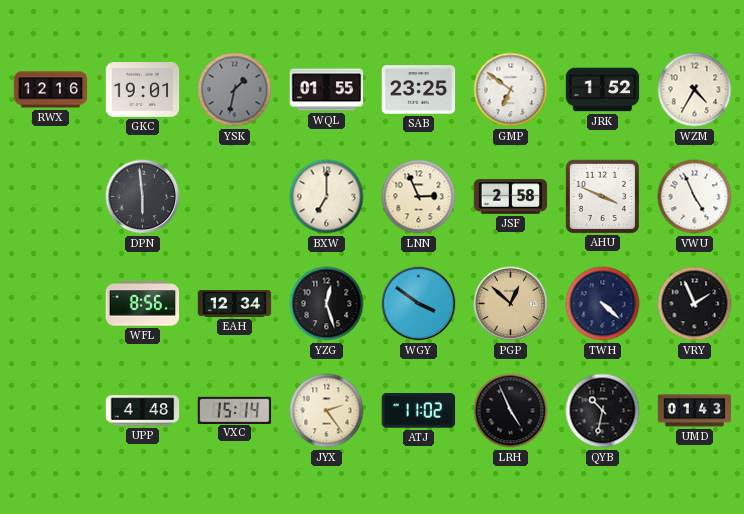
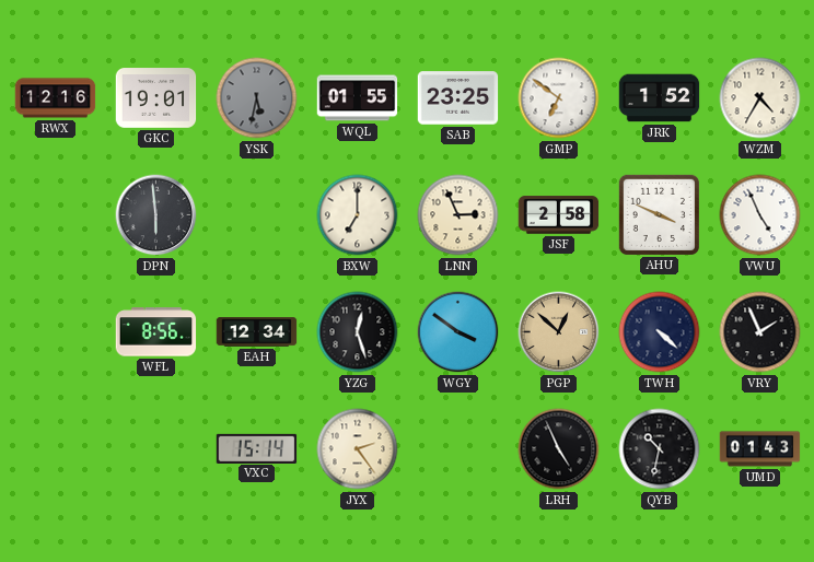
YSK: 1:32 -> 5:32
UPP: 4:48 -> none
ATJ: 11:02 -> none
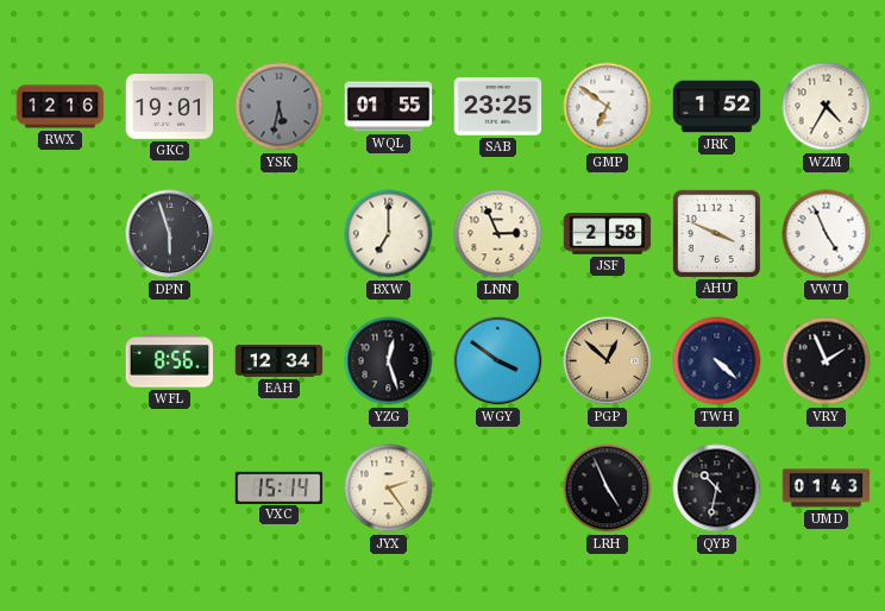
DPN: 5:59 -> 5:57
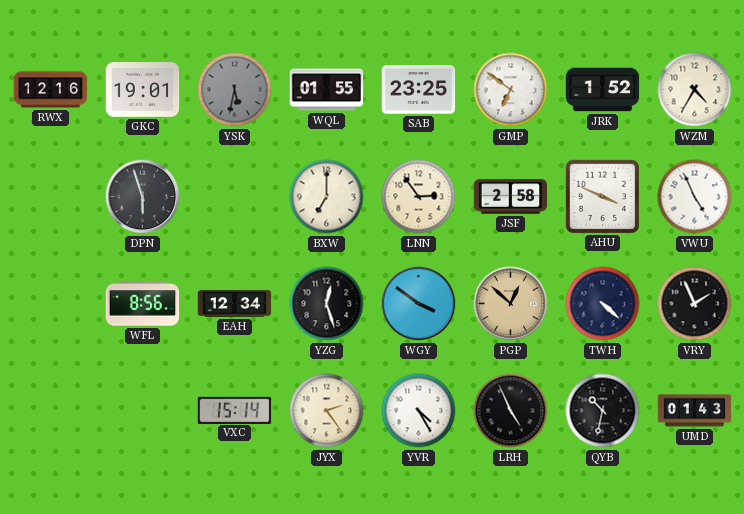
LNN: 2:56 -> 2:54
YVR: none -> 4:25
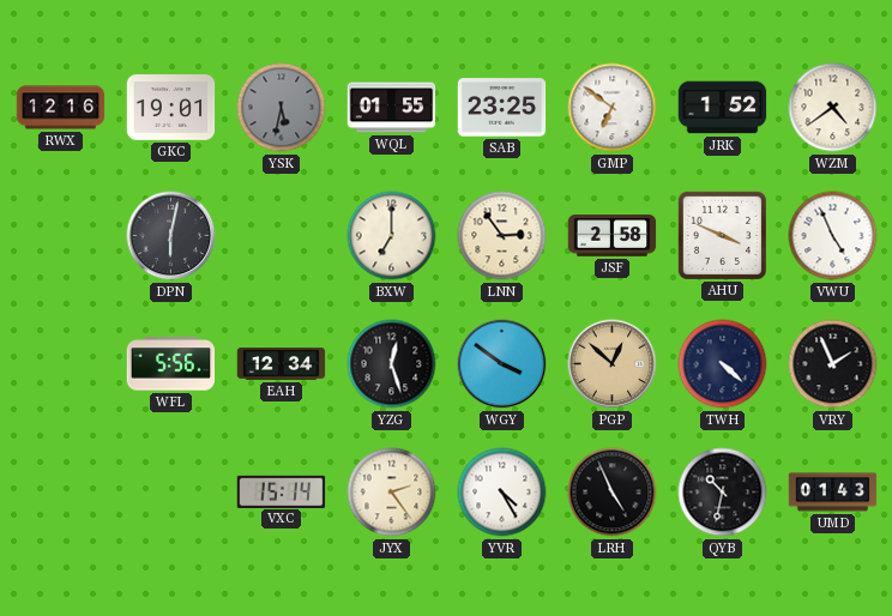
WZM: 4:35 -> 4:39
DPN: 5:57 -> 6:02
WFL: 8:56 -> 5:56
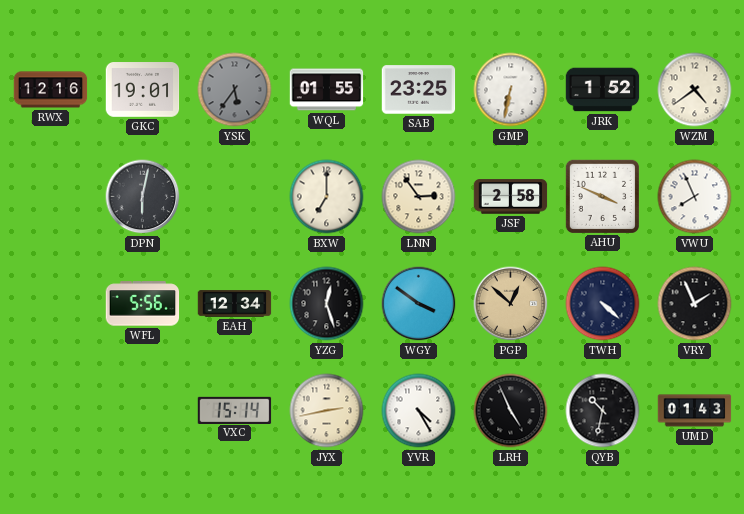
YSK: 5:32 -> 5:36
GMP: 6:51 -> 6:32
VWU: 4:56 -> 7:56
JYX: 2:24 -> 2:43
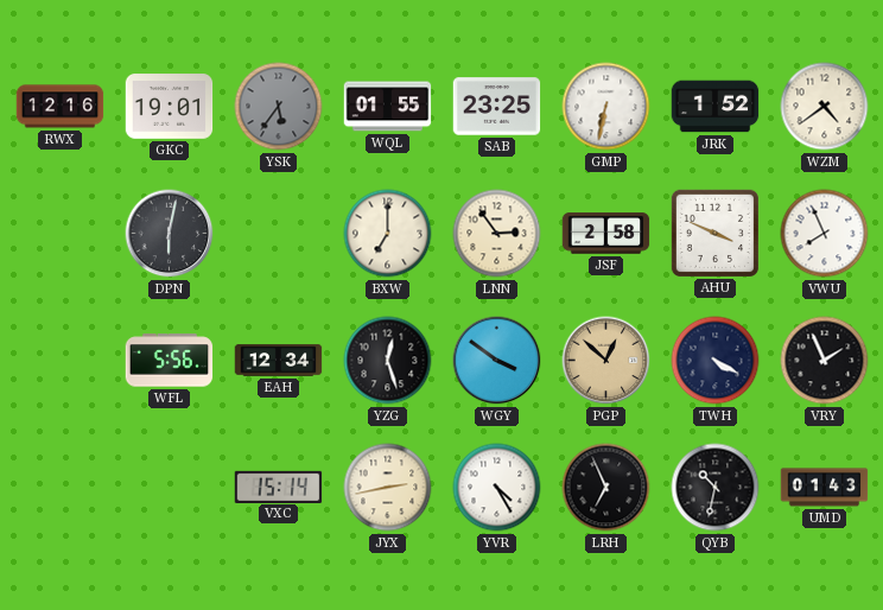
TWH: 4:22 -> 4:20
LRH: 4:56 -> 6:56
